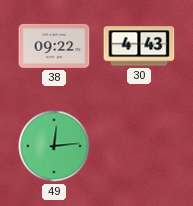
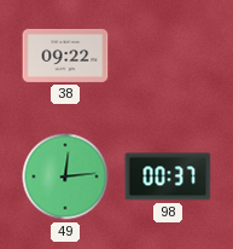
30: 4:43 -> none
98: none -> 00:37
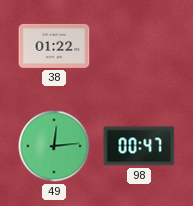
38: 09:22 -> 01:22
98: 00:37 -> 00:47
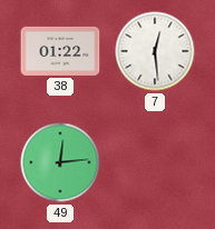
7: none -> 12:29
98: 00:47 -> none
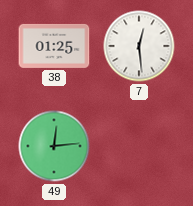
38: 01:22 -> 01:25
